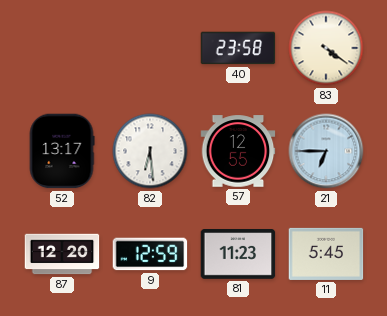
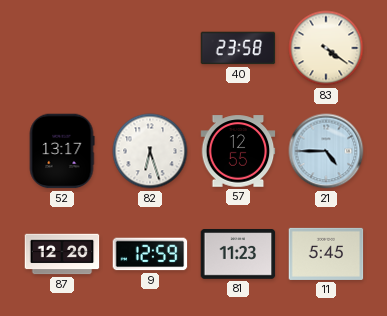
82: 6:29 -> 6:27
21: 6:45 -> 4:45
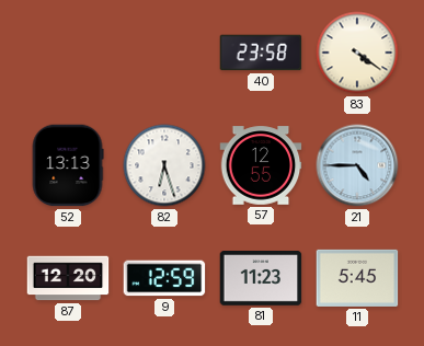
52: 13:17 -> 13:13
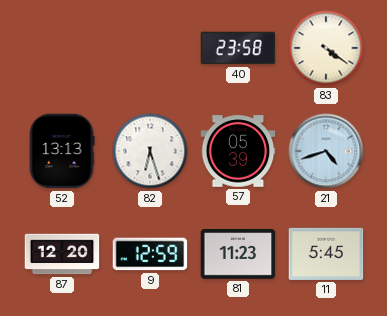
57: 12:55 -> 05:39
21: 4:45 -> 4:42
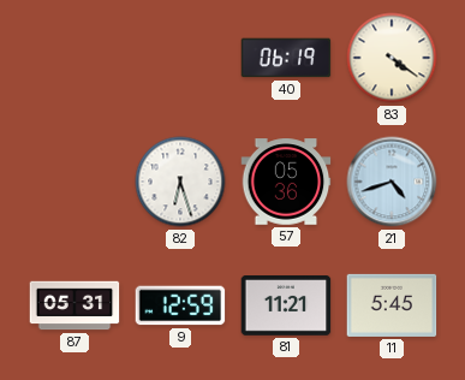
40: 23:58 -> 06:19
52: 13:13 -> none
57: 05:39 -> 05:36
87: 12:20 -> 05:31
81: 11:23 -> 11:21
